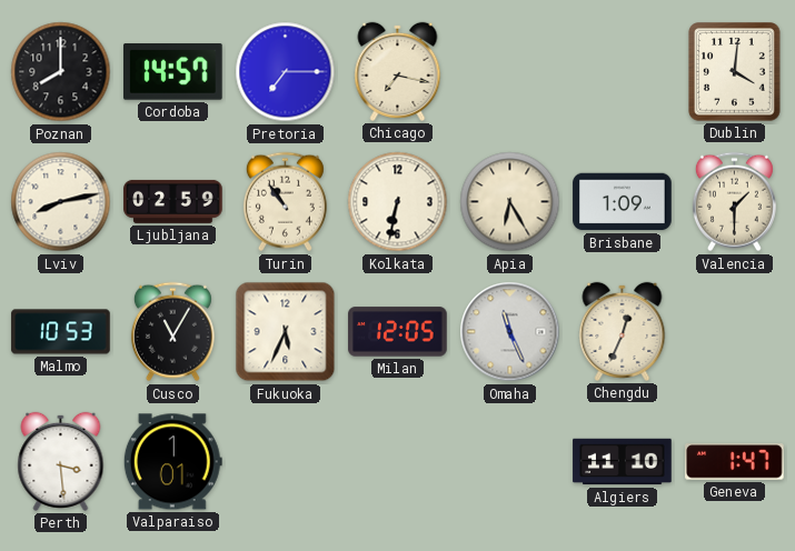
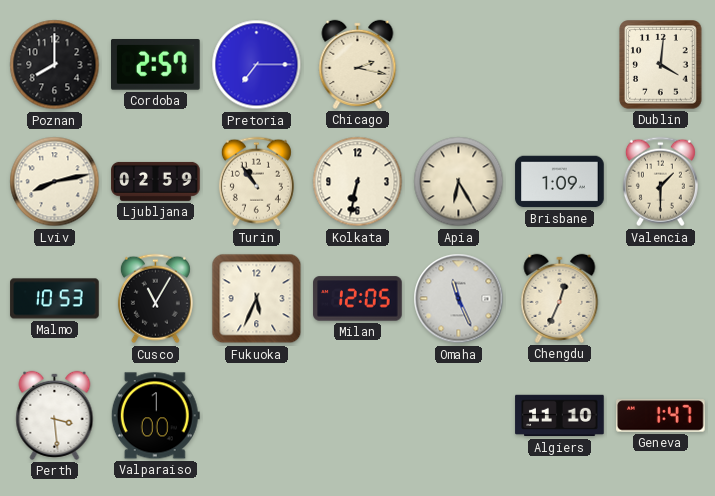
Cordoba: 14:57 -> 2:57
Chicago: 7:17 -> 2:17
Valparaiso: 1:01 -> 1:00
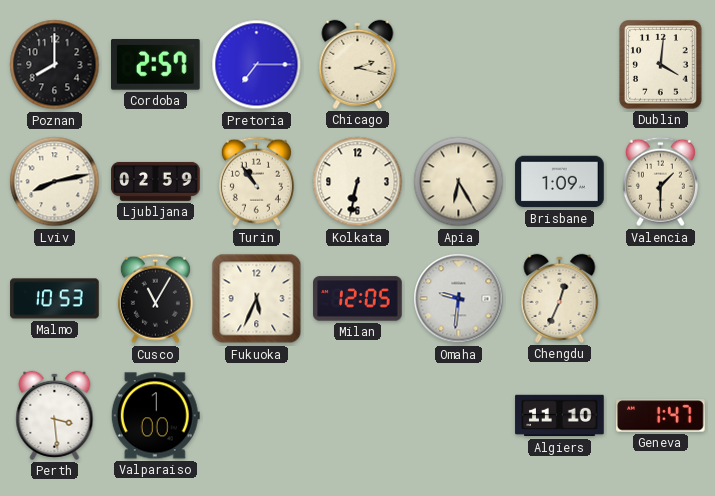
Omaha: 11:26 -> 9:31
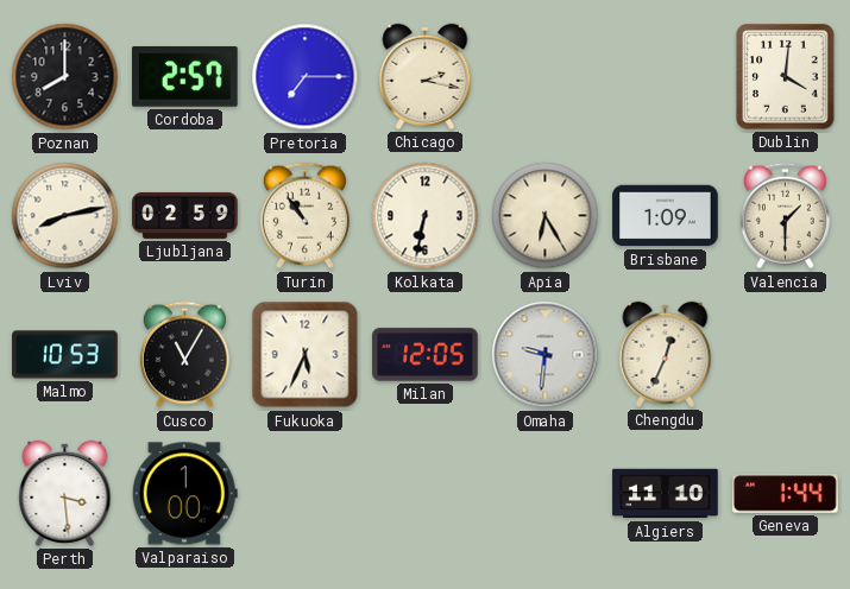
Geneva: 1:47 -> 1:44
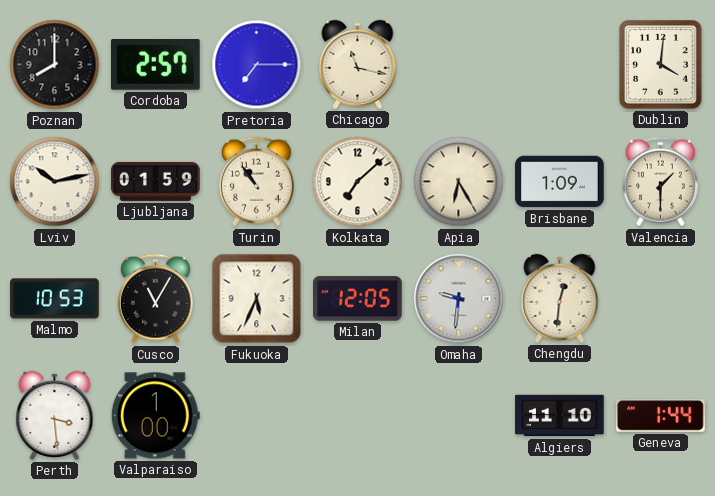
Chicago: 2:17 -> 11:17
Lviv: 8:13 -> 10:13
Ljubljana: 02:59 -> 01:59
Kolkata: 6:32 -> 7:08
Chengdu: 12:34 -> 12:31
